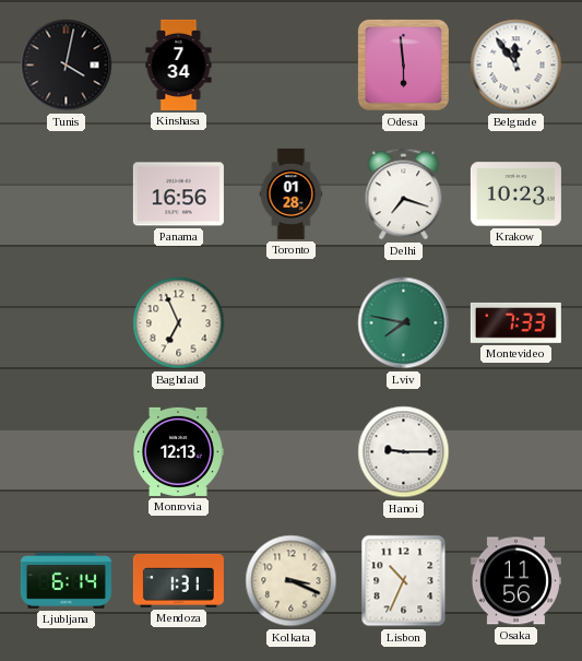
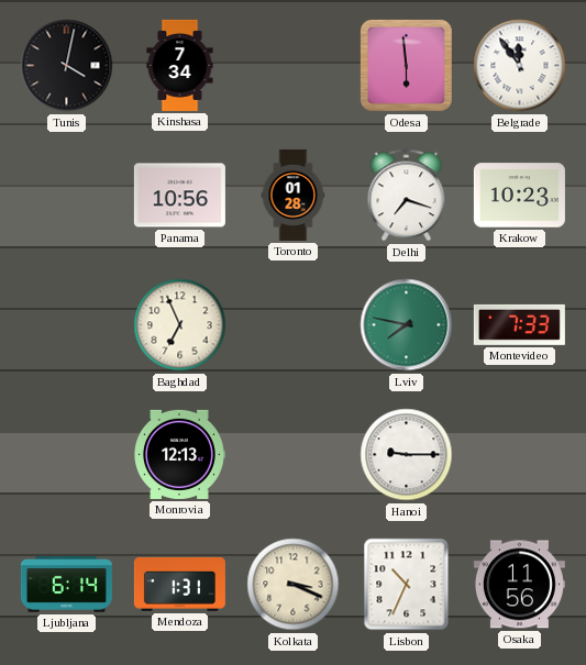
Panama: 16:56 -> 10:56
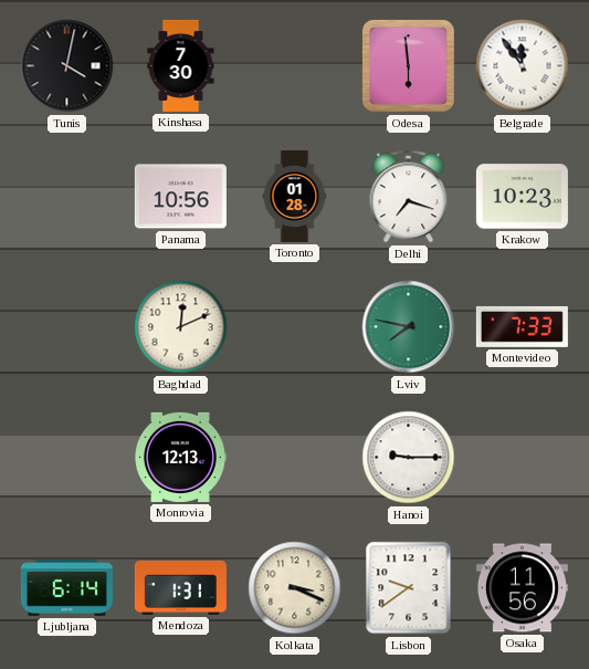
Kinshasa: 7:34 -> 7:30
Baghdad: 6:56 -> 12:11
Lisbon: 10:34 -> 9:39
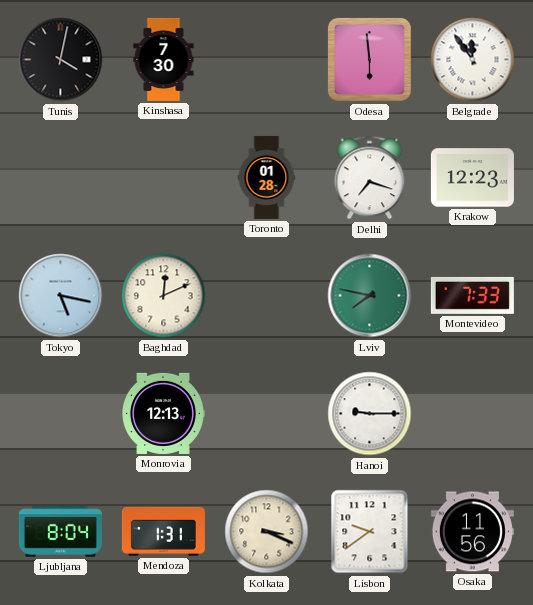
Panama: 10:56 -> none
Krakow: 10:23 -> 12:23
Tokyo: none -> 5:17
Ljubljana: 6:14 -> 8:04
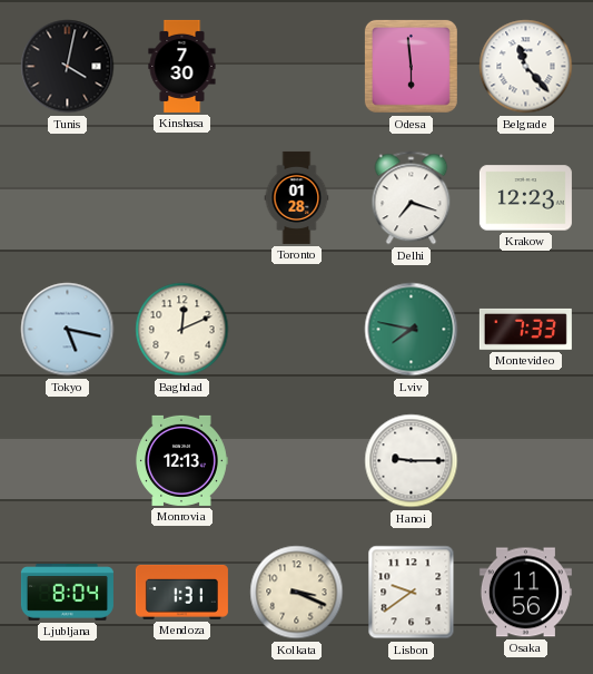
Belgrade: 11:54 -> 11:23
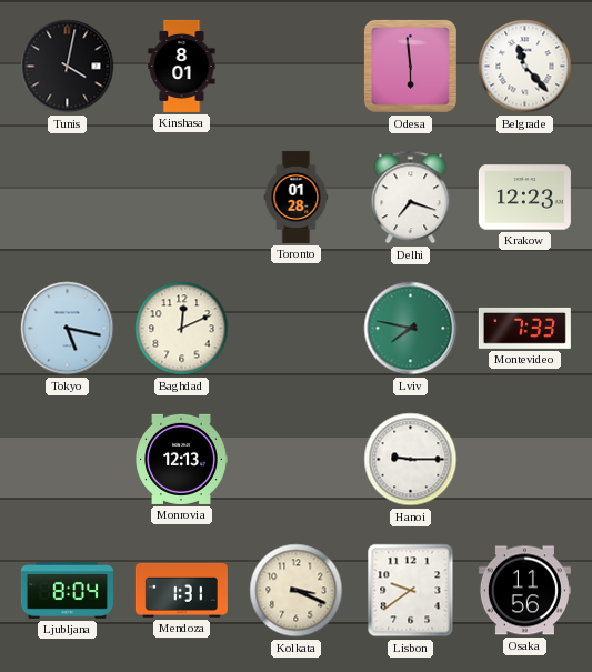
Kinshasa: 7:30 -> 8:01
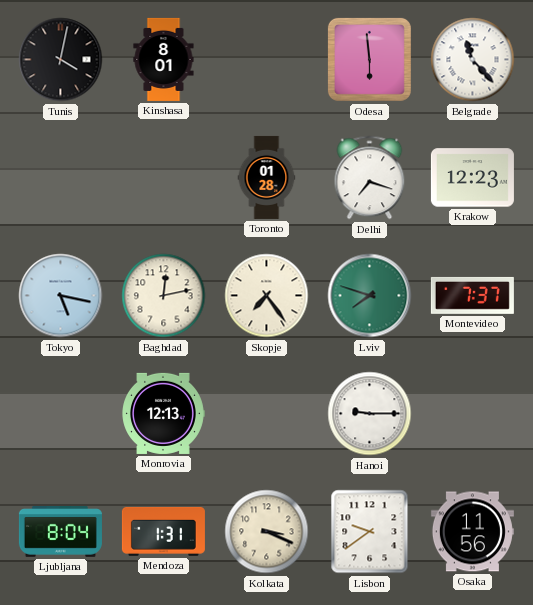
Baghdad: 12:11 -> 12:13
Skopje: none -> 7:24
Lviv: 7:47 -> 7:48
Montevideo: 7:33 -> 7:37
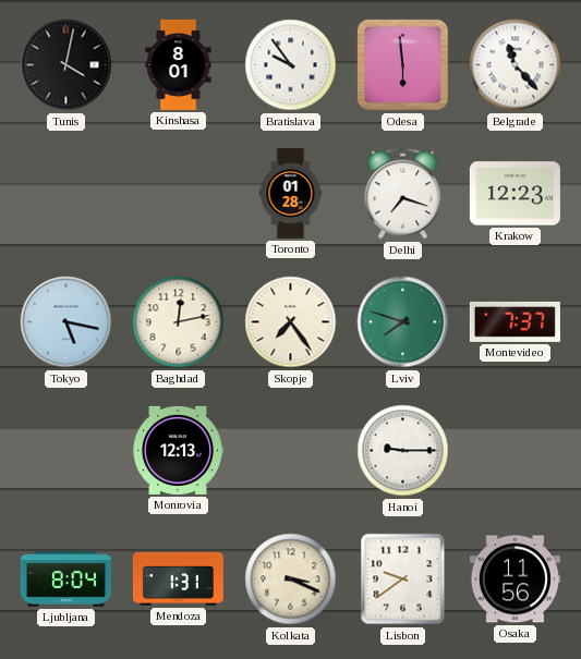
Bratislava: none -> 9:54
